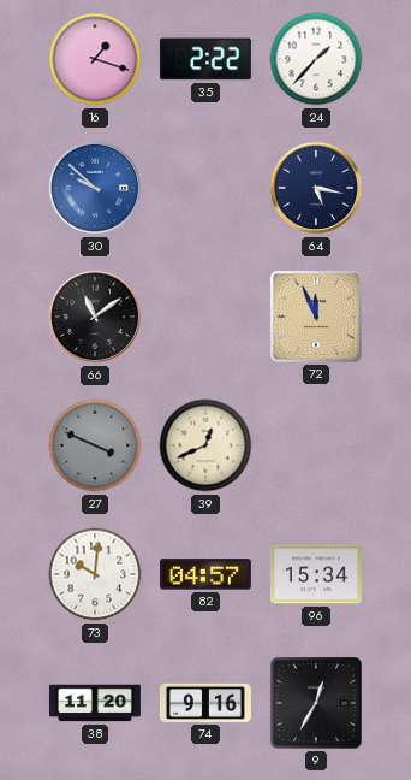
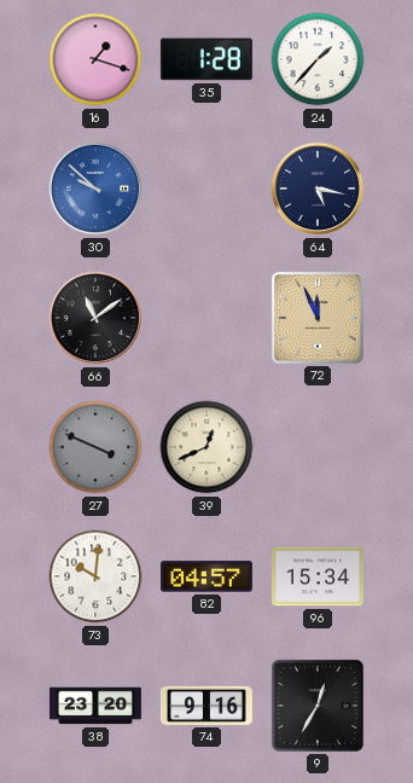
35: 2:22 -> 1:28
38: 11:20 -> 23:20
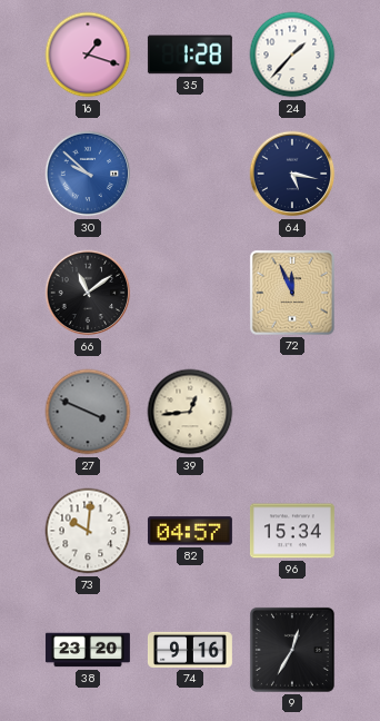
39: 12:41 -> 12:44
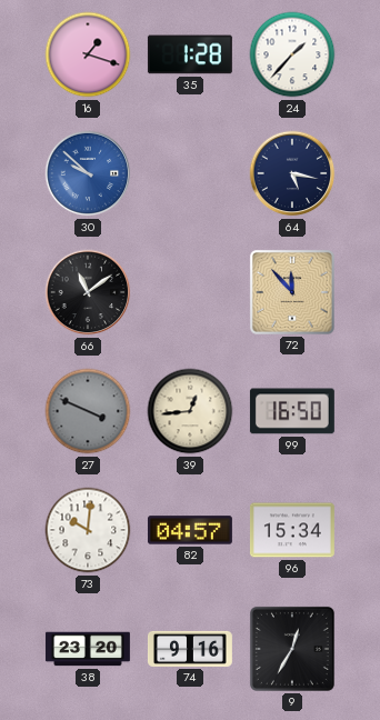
72: 11:56 -> 11:53
99: none -> 16:50
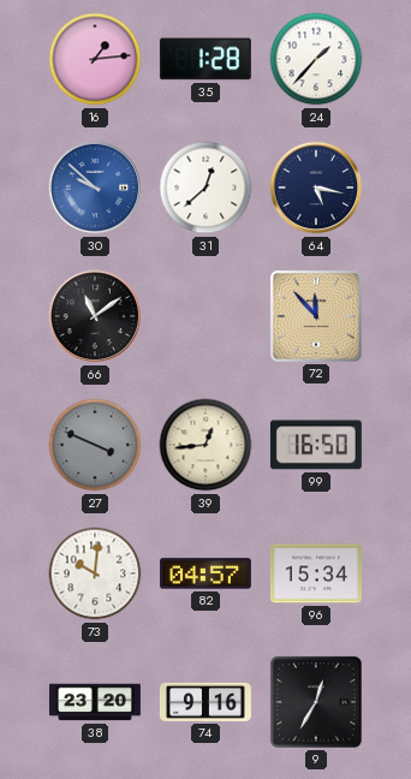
16: 1:18 -> 1:14
31: none -> 12:38
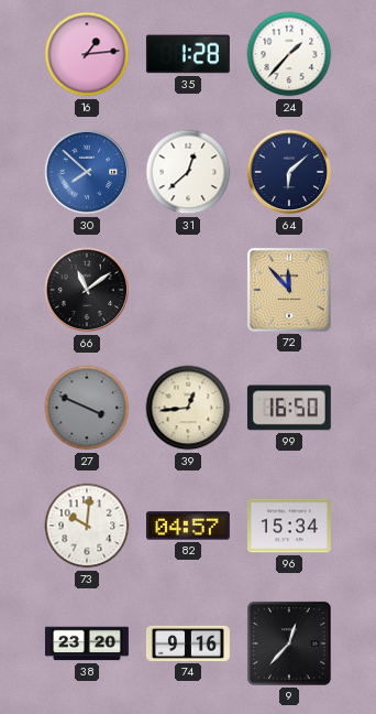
30: 9:52 -> 7:52
64: 5:17 -> 6:08
9: 12:35 -> 12:37
